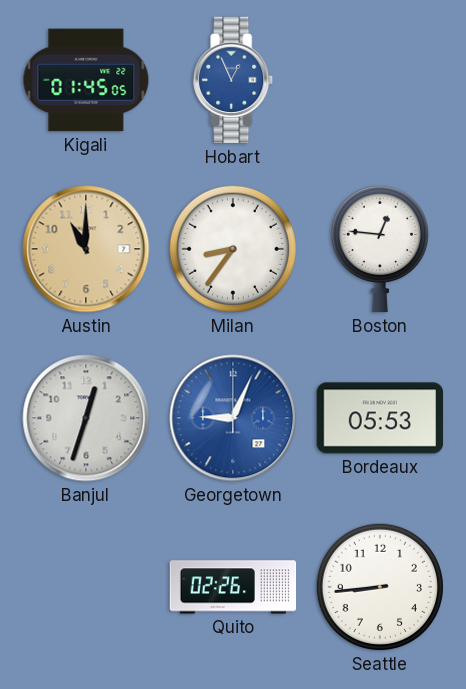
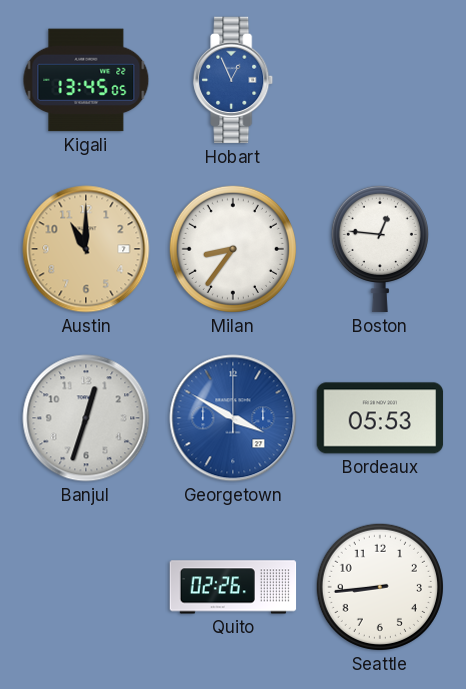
Kigali: 01:45 -> 13:45
Georgetown: 9:04 -> 3:50
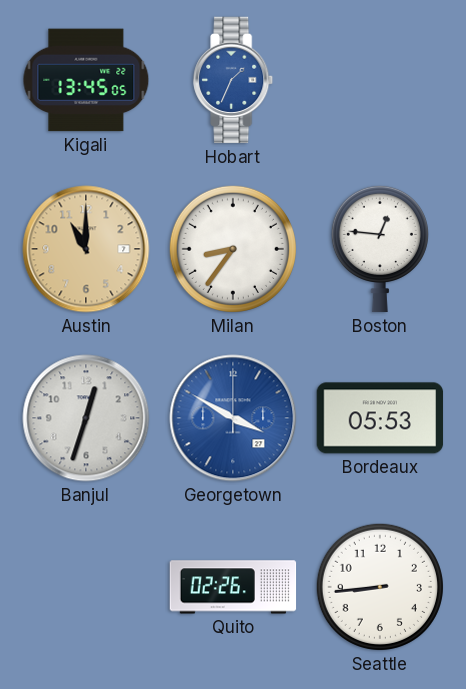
Hobart: 12:56 -> 1:34
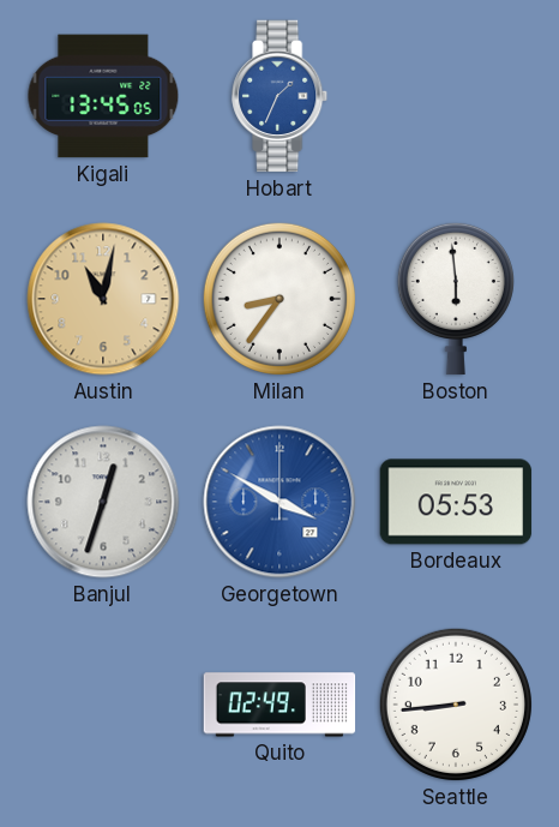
Austin: 11:00 -> 11:02
Boston: 12:46 -> 5:59
Quito: 02:26 -> 02:49
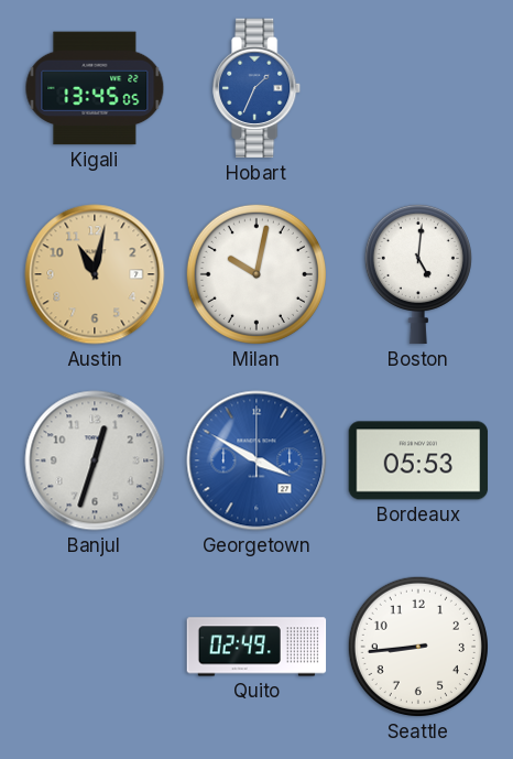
Milan: 8:36 -> 10:02
Boston: 5:59 -> 5:01
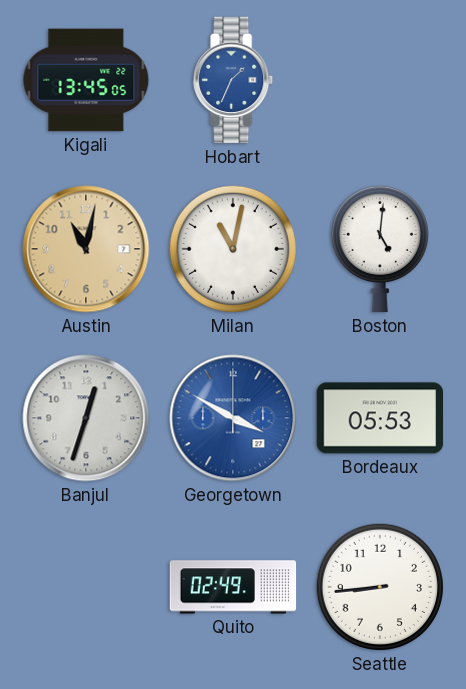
Milan: 10:02 -> 11:02
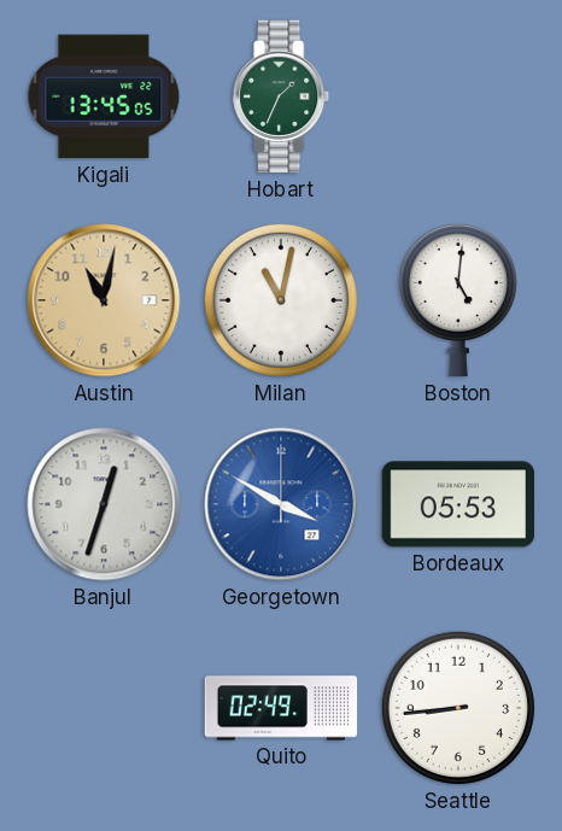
Hobart dial: blue -> green
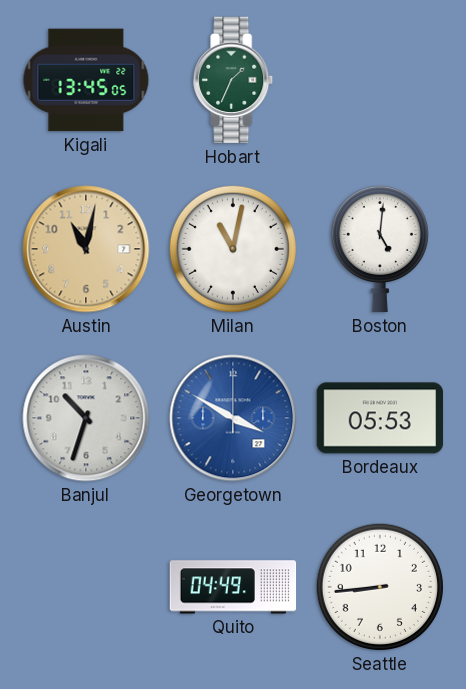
Banjul: 12:33 -> 10:33
Quito: 02:49 -> 04:49
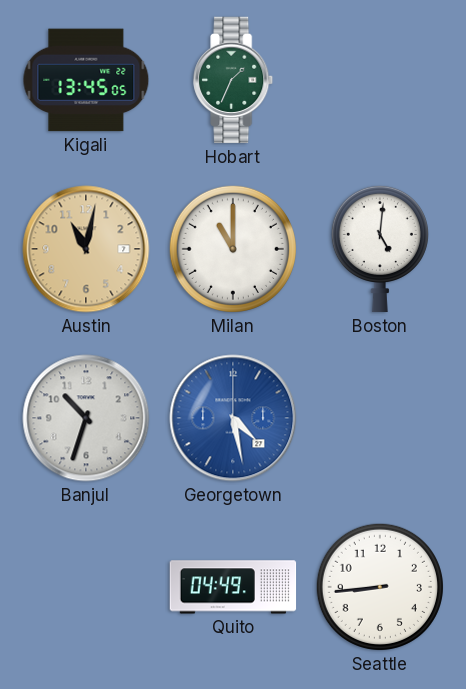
Milan: 11:02 -> 11:00
Georgetown: 3:50 -> 4:28
Bordeaux: 05:53 -> none
